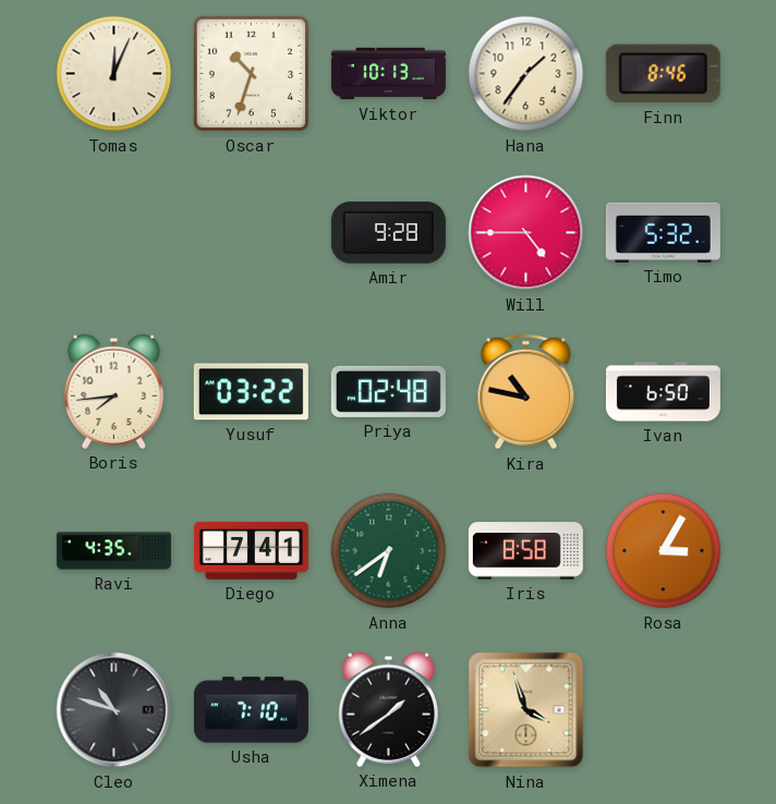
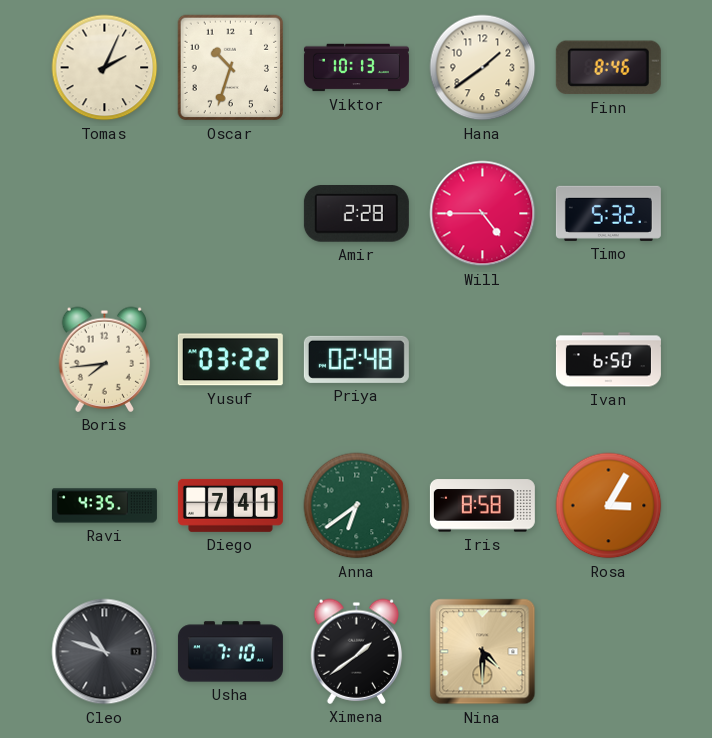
Tomas: 12:04 -> 2:04
Hana: 1:36 -> 1:39
Amir: 9:28 -> 2:28
Kira: 10:47 -> none
Nina: 3:57 -> 4:30
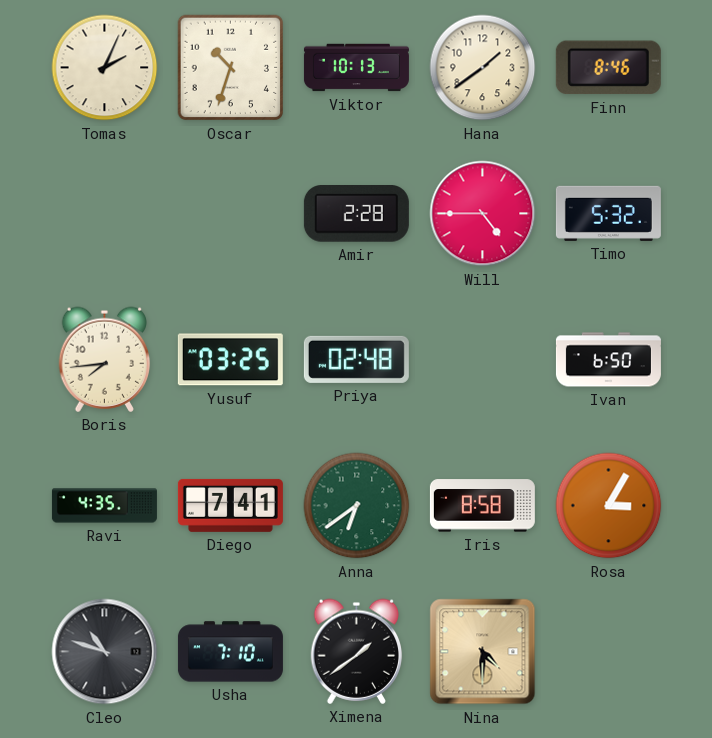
Yusuf: 03:22 -> 03:25
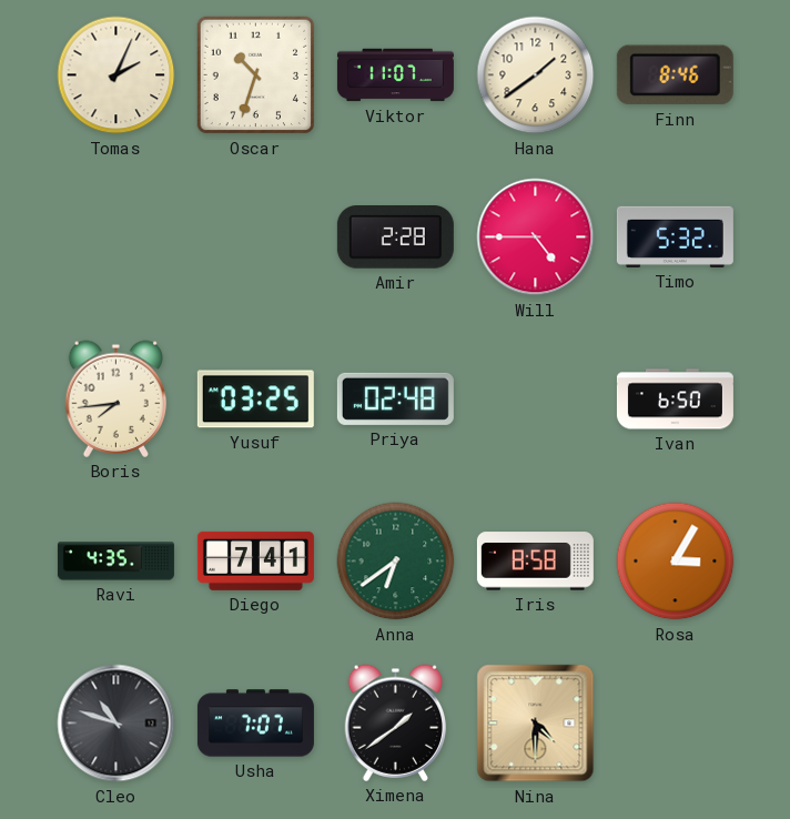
Viktor: 10:13 -> 11:07
Usha: 7:10 -> 7:07
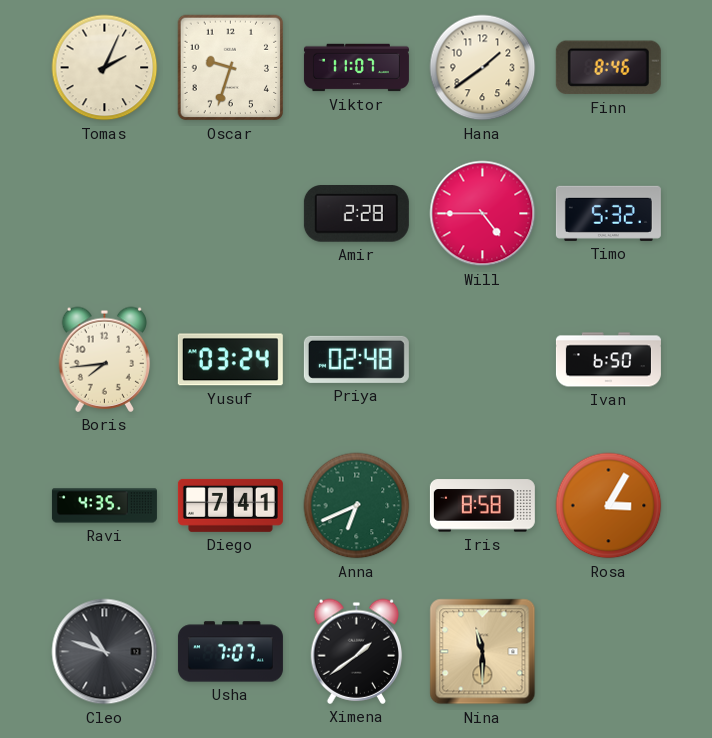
Oscar: 10:33 -> 9:33
Yusuf: 03:25 -> 03:24
Anna: 6:39 -> 6:41
Nina: 4:30 -> 11:30
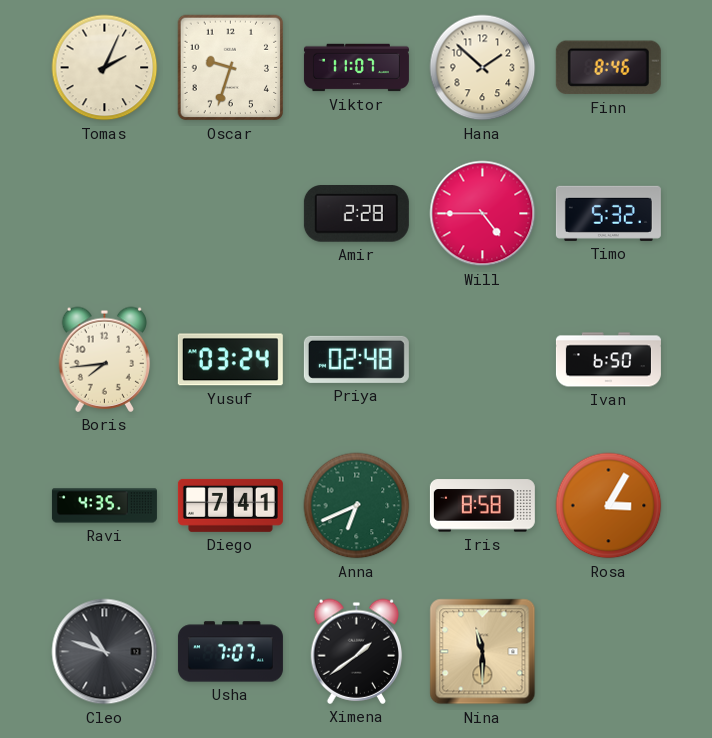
Hana: 1:39 -> 1:52
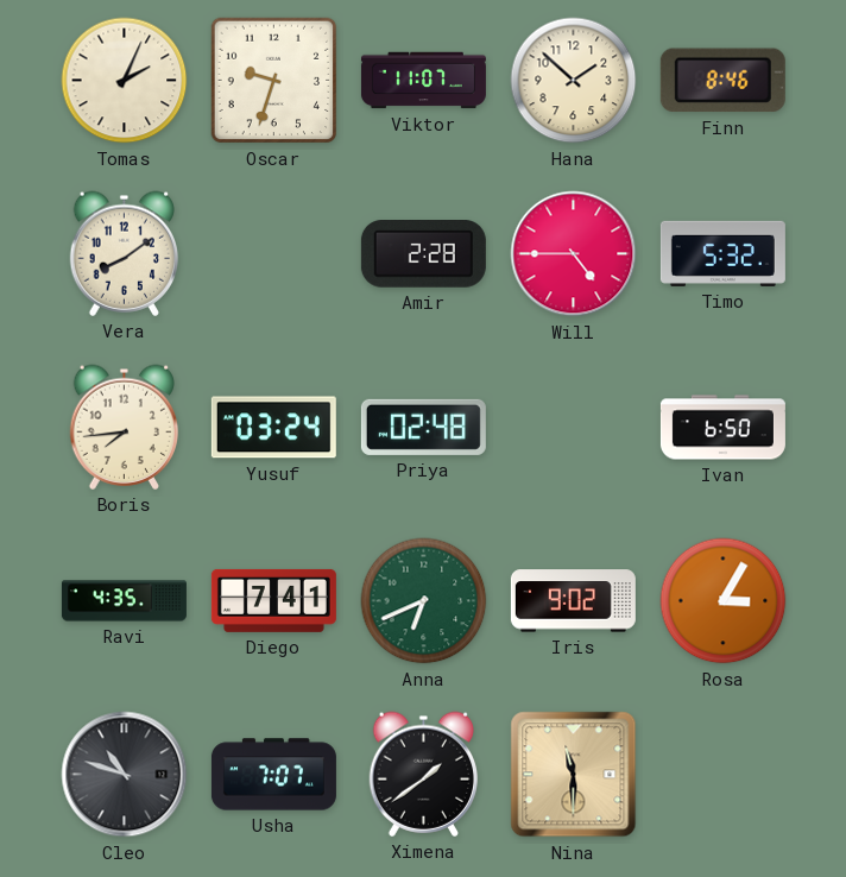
Vera: none -> 8:09
Iris: 8:58 -> 9:02
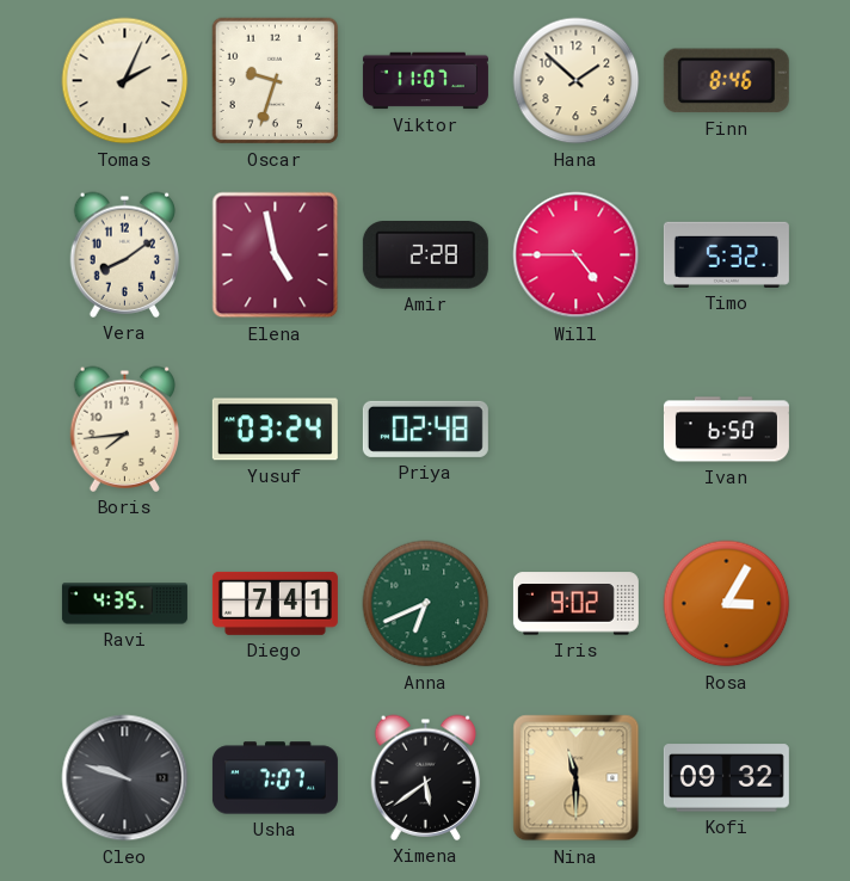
Elena: none -> 4:58
Cleo: 10:48 -> 9:48
Ximena: 1:39 -> 5:39
Kofi: none -> 09:32
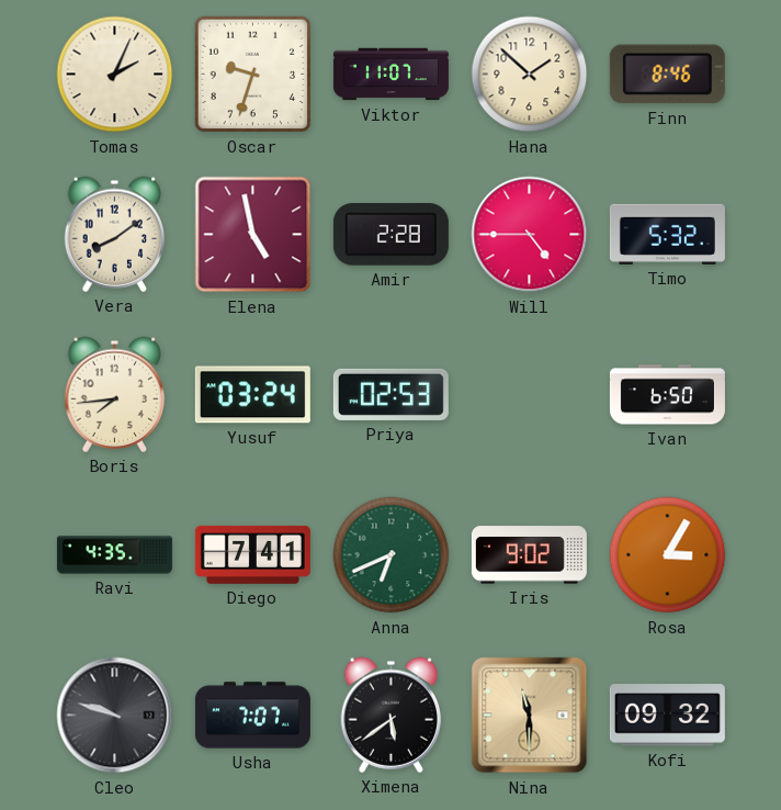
Priya: 02:48 -> 02:53
